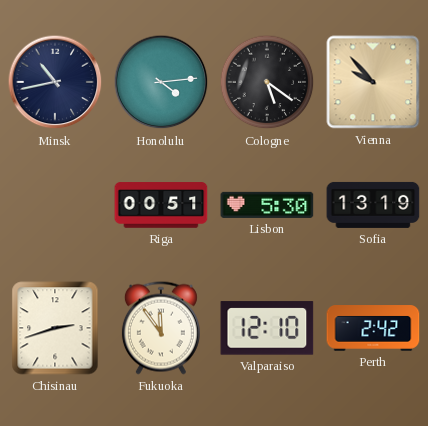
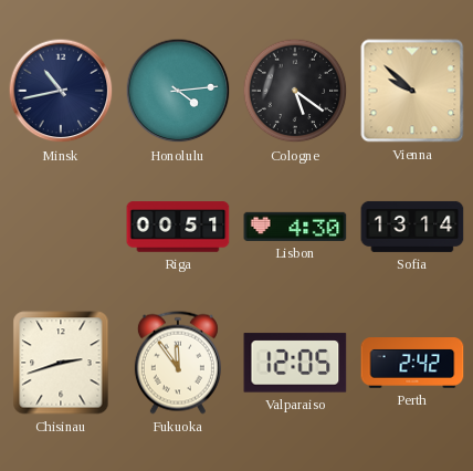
Vienna: 9:53 -> 9:52
Lisbon: 5:30 -> 4:30
Sofia: 13:19 -> 13:14
Valparaiso: 12:10 -> 12:05
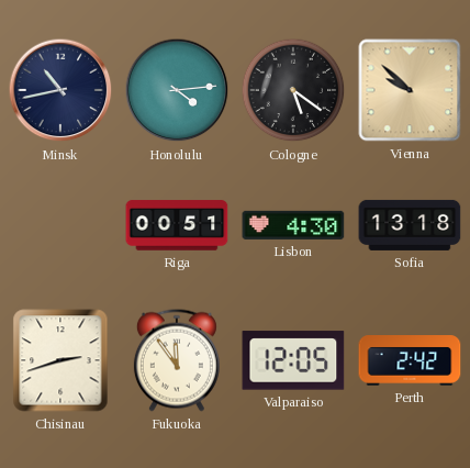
Sofia: 13:14 -> 13:18
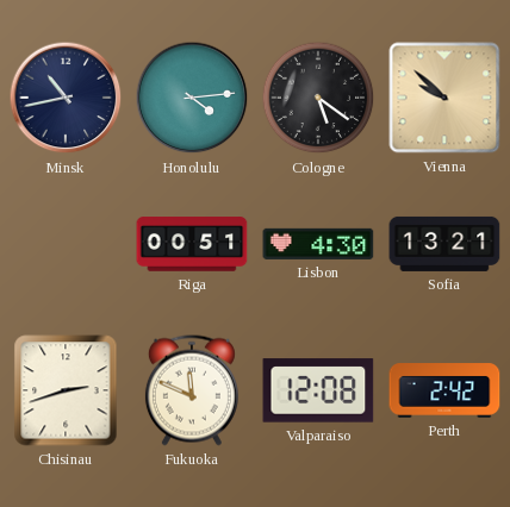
Sofia: 13:18 -> 13:21
Fukuoka: 11:54 -> 11:49
Valparaiso: 12:05 -> 12:08
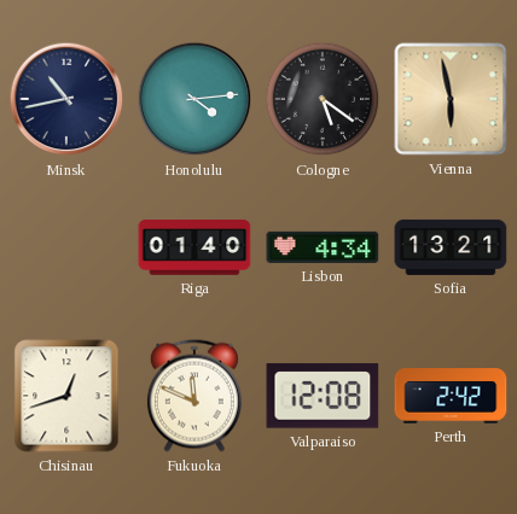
Vienna: 9:52 -> 5:58
Riga: 00:51 -> 01:40
Lisbon: 4:30 -> 4:34
Chisinau: 2:42 -> 12:42
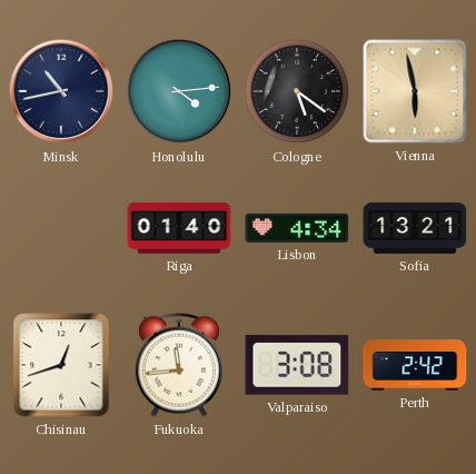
Fukuoka: 11:49 -> 11:44
Valparaiso: 12:08 -> 3:08
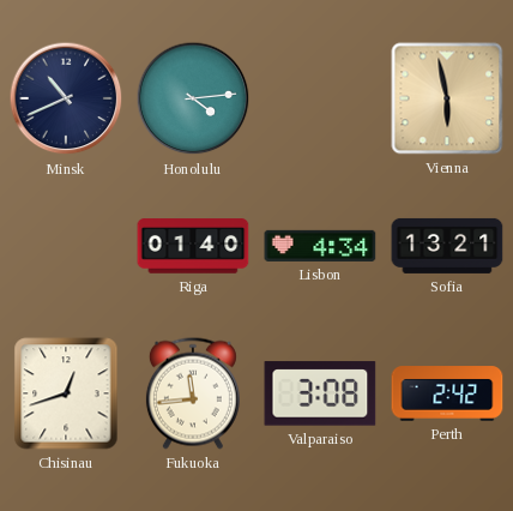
Minsk: 10:43 -> 10:41
Cologne: 5:21 -> none
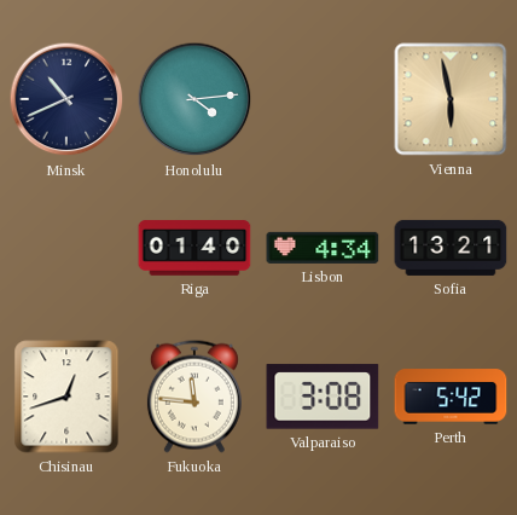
Fukuoka: 11:44 -> 11:46
Perth: 2:42 -> 5:42
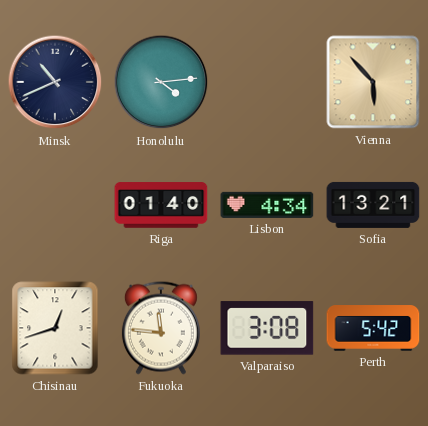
Vienna: 5:58 -> 5:53
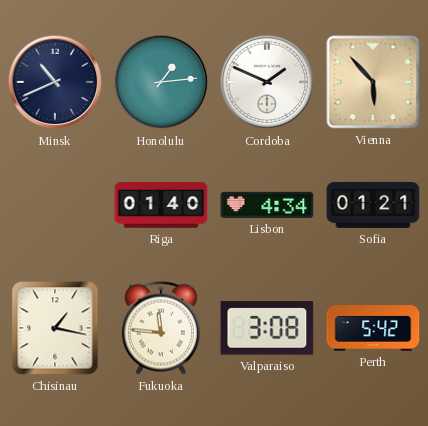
Honolulu: 4:14 -> 1:14
Cordoba: none -> 1:49
Sofia: 13:21 -> 01:21
Chisinau: 12:42 -> 1:17
